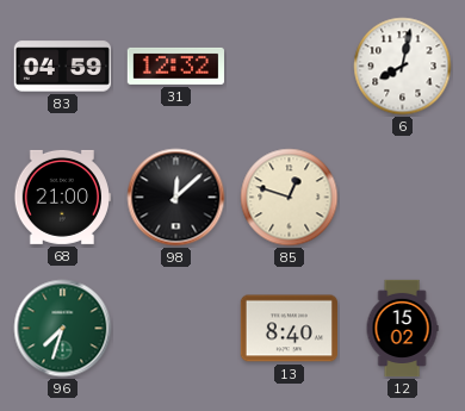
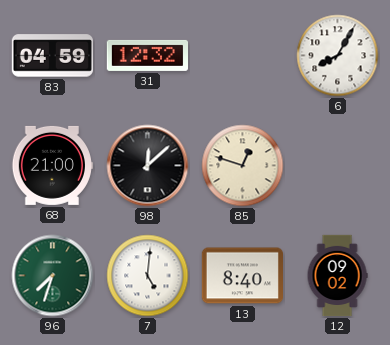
6: 8:02 -> 8:05
7: none -> 5:01
12: 15:02 -> 09:02
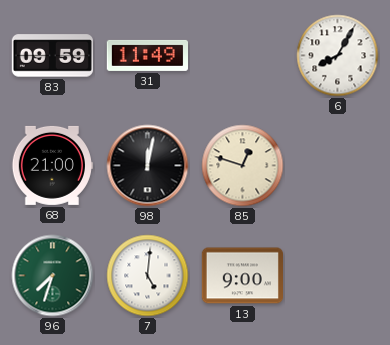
83: 04:59 -> 09:59
31: 12:32 -> 11:49
98: 12:08 -> 12:02
13: 8:40 -> 9:00
12: 09:02 -> none
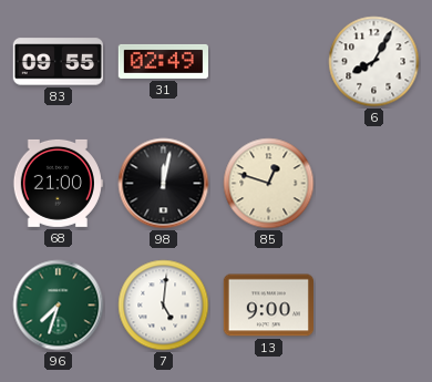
83: 09:59 -> 09:55
31: 11:49 -> 02:49
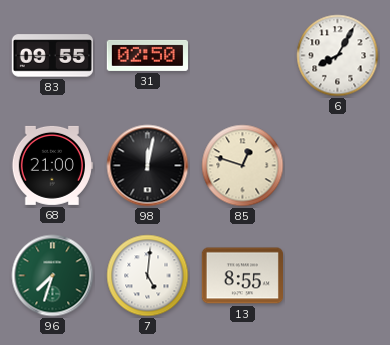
31: 02:49 -> 02:50
13: 9:00 -> 8:55
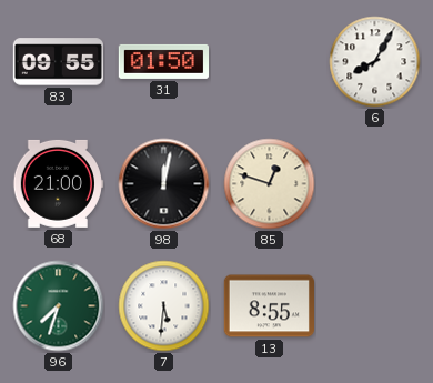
31: 02:50 -> 01:50
7: 5:01 -> 5:31
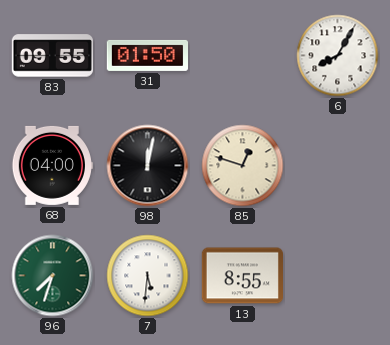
68: 21:00 -> 04:00
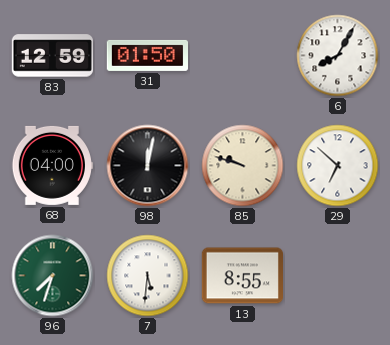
83: 09:55 -> 12:59
85: 12:48 -> 9:48
29: none -> 6:52
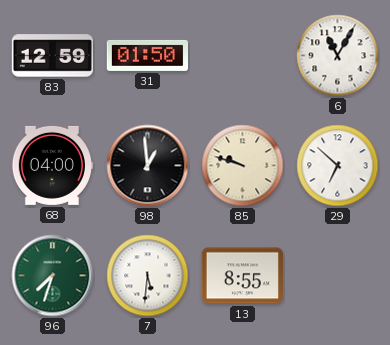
6: 8:05 -> 11:05
98: 12:02 -> 12:59
